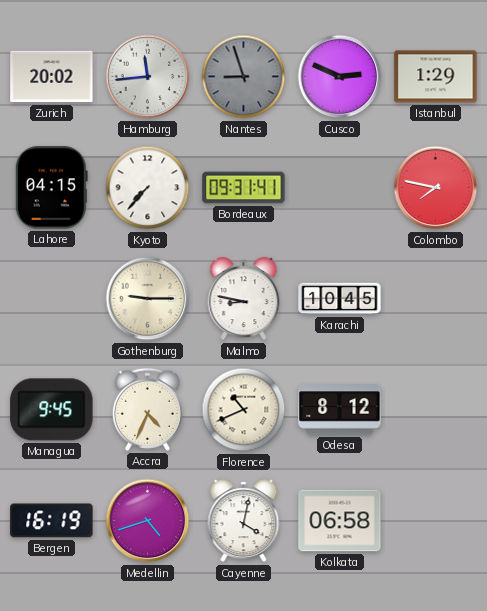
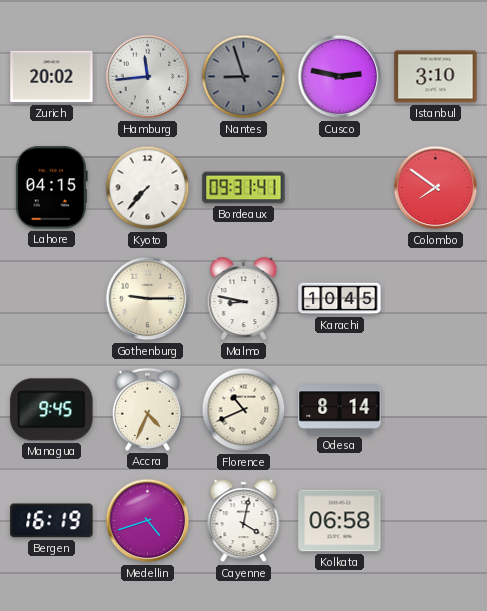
Cusco: 2:49 -> 2:47
Istanbul: 1:29 -> 3:10
Colombo: 7:47 -> 7:51
Odesa: 8:12 -> 8:14
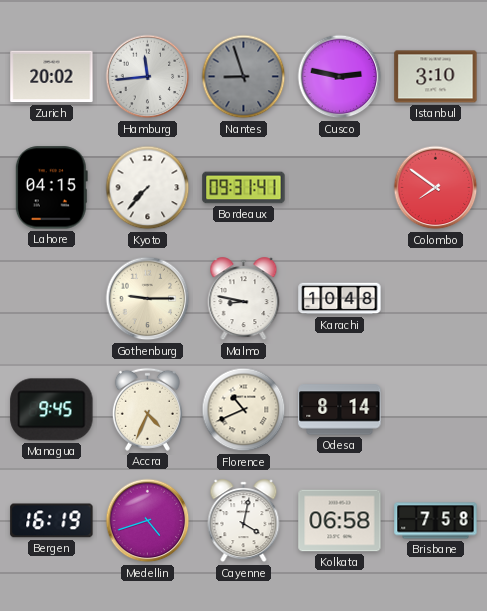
Karachi: 10:45 -> 10:48
Brisbane: none -> 7:58
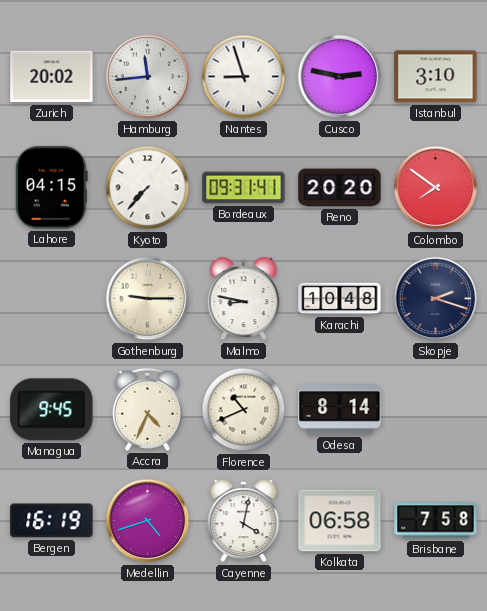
Nantes dial: grey -> white
Reno: none -> 20:20
Skopje: none -> 2:18
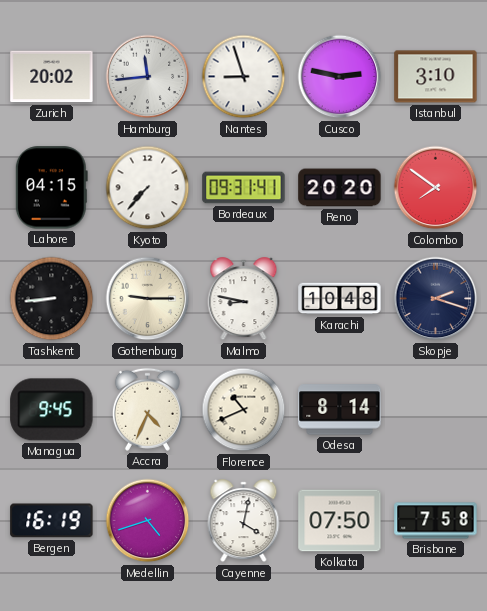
Tashkent: none -> 8:44
Kolkata: 06:58 -> 07:50
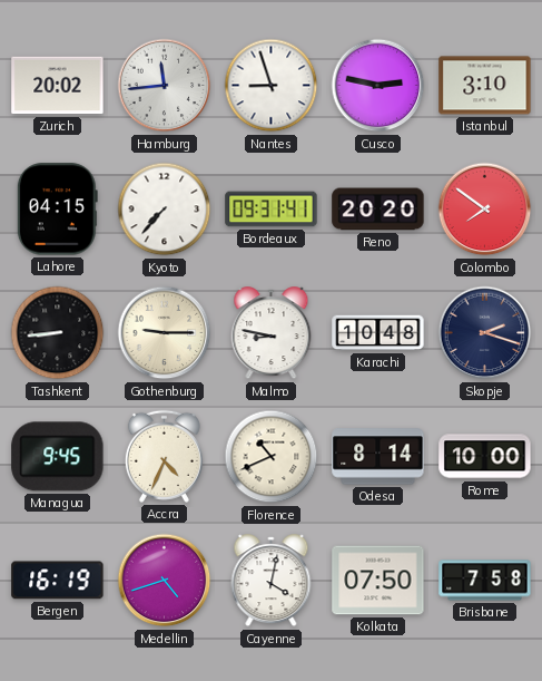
Rome: none -> 10:00
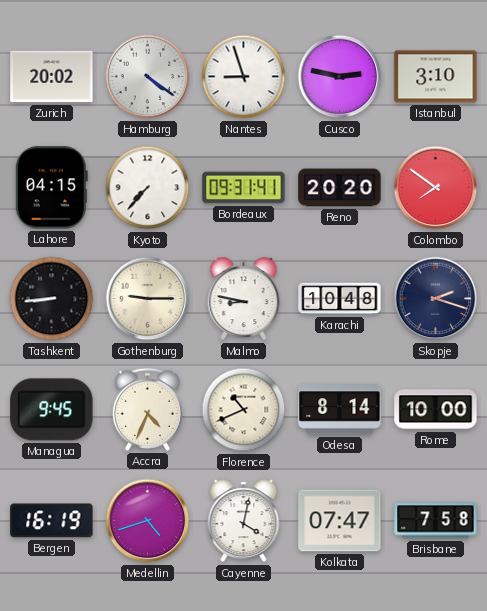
Hamburg: 11:44 -> 4:21
Kolkata: 07:50 -> 07:47
